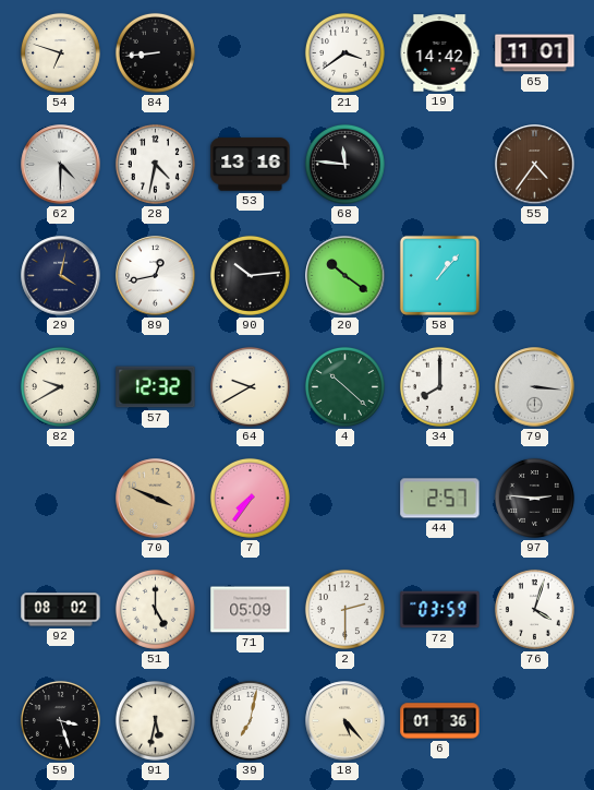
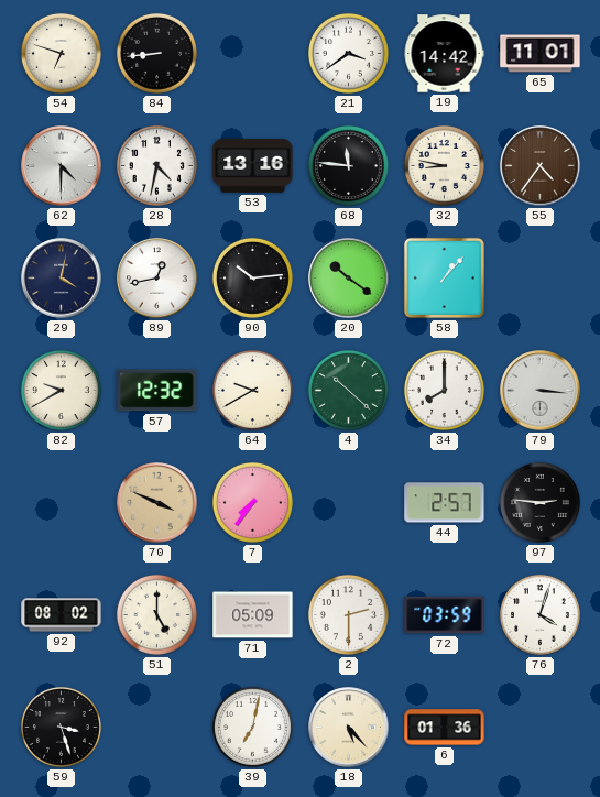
32: none -> 8:47
91: 5:32 -> none
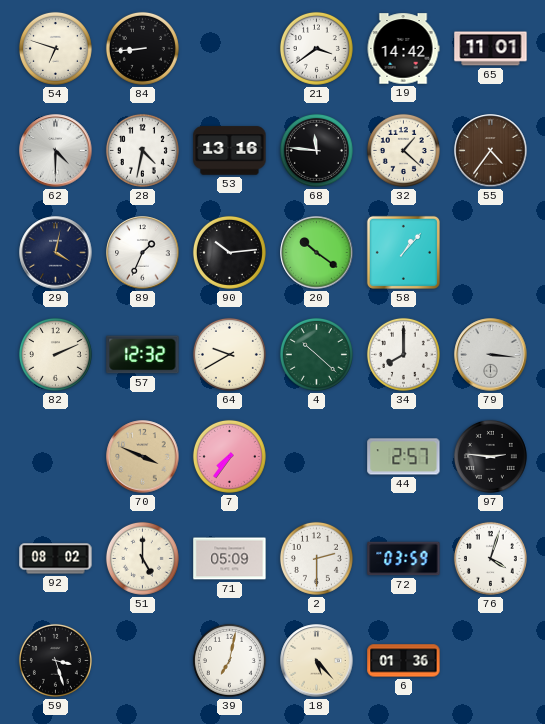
32: 8:47 -> 1:22
89: 12:43 -> 1:34
82: 9:40 -> 2:11
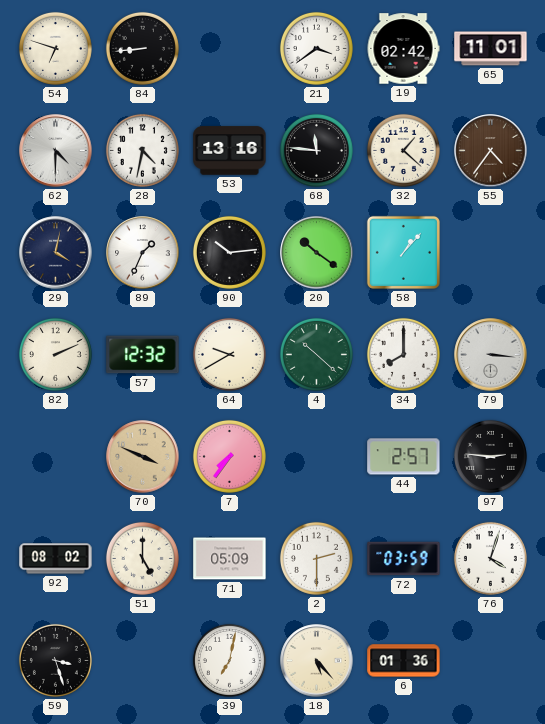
19: 14:42 -> 02:42
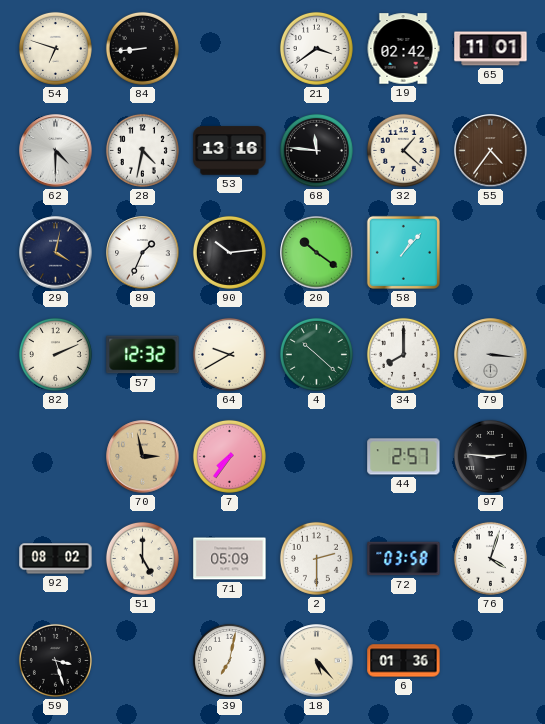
70: 3:49 -> 2:58
72: 03:59 -> 03:58
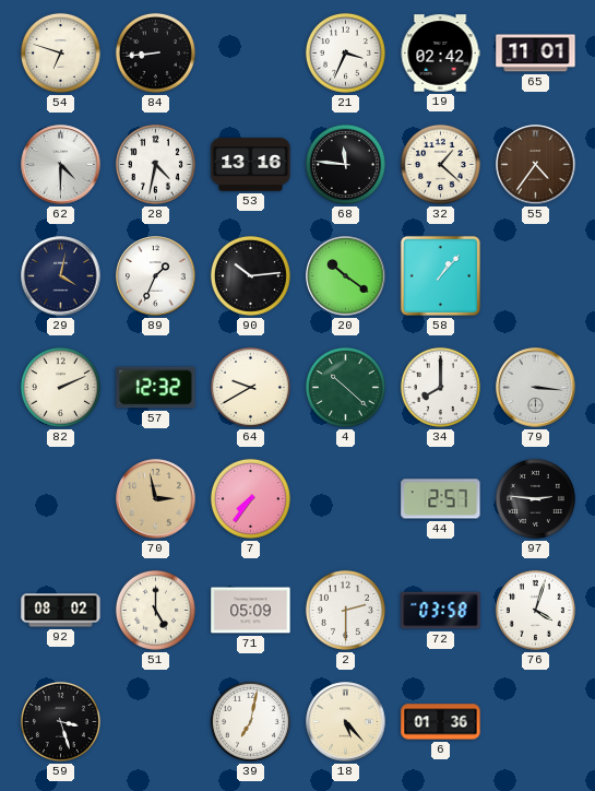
21: 3:39 -> 3:34
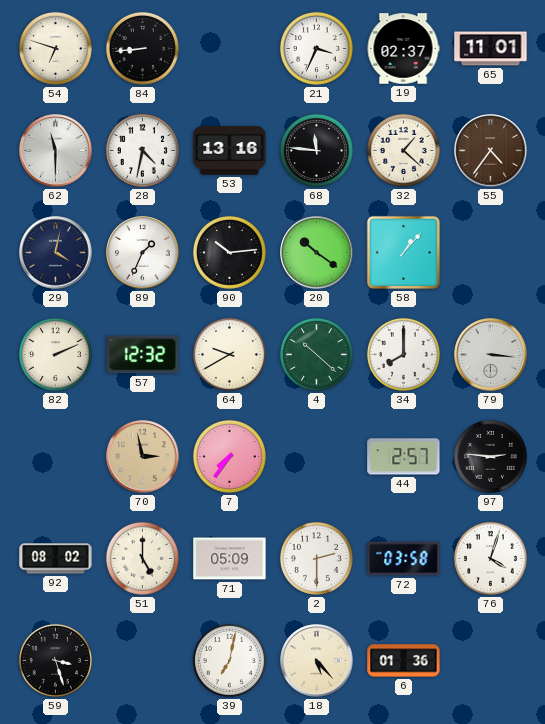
19: 02:42 -> 02:37
62: 4:30 -> 11:30
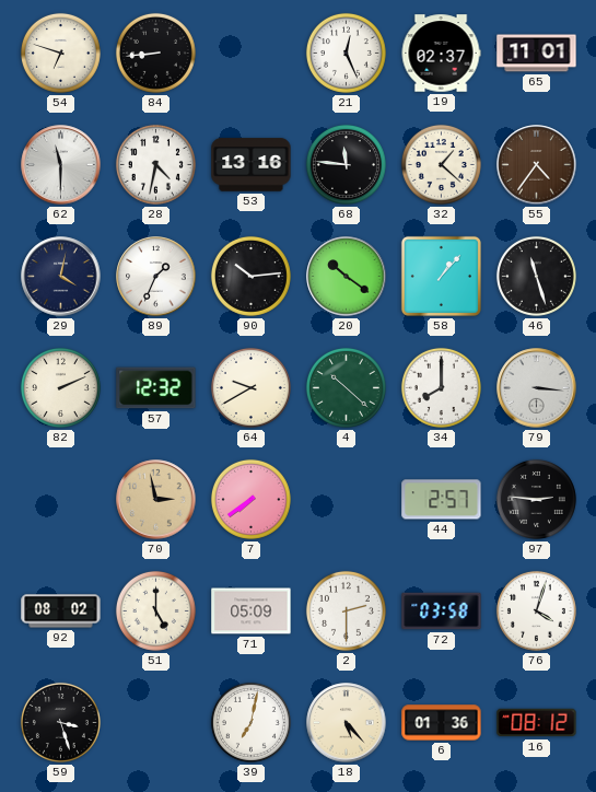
21: 3:34 -> 12:26
46: none -> 11:27
7: 7:36 -> 7:39
16: none -> 08:12
